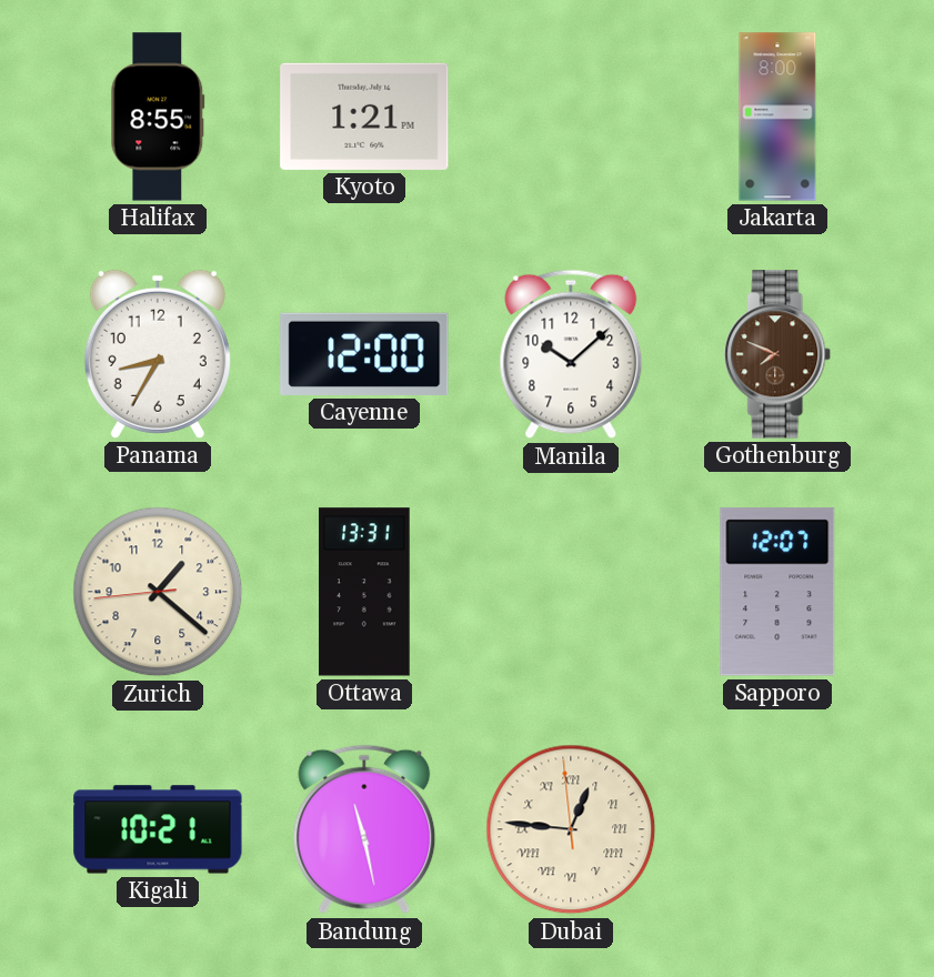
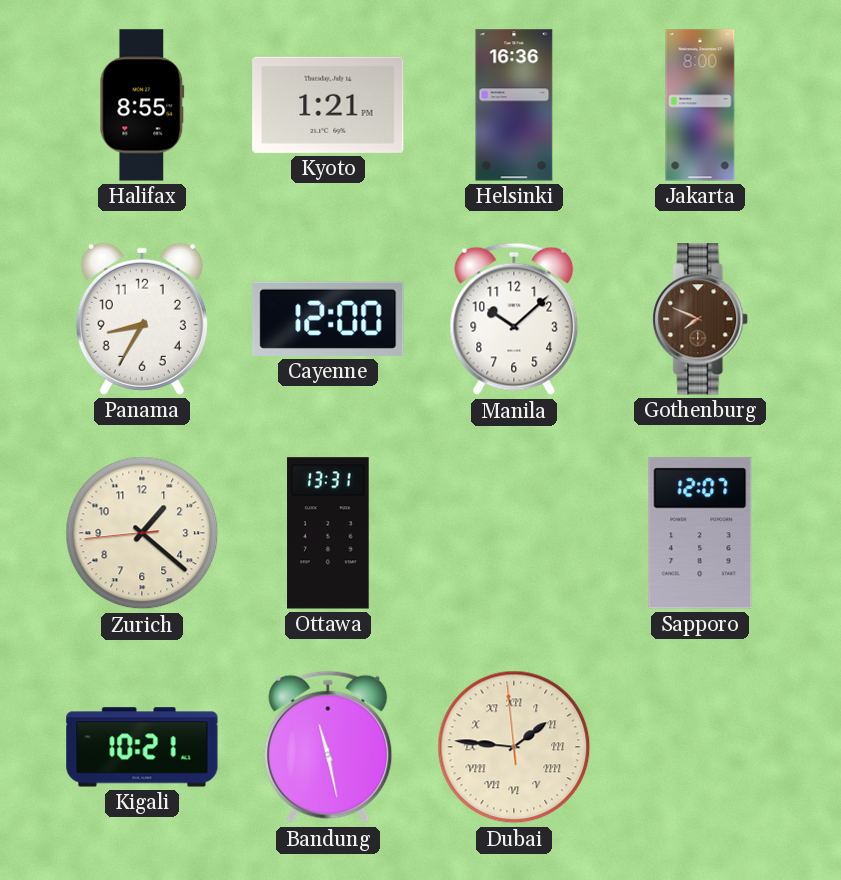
Helsinki: none -> 16:36
Dubai: 12:45 -> 1:45
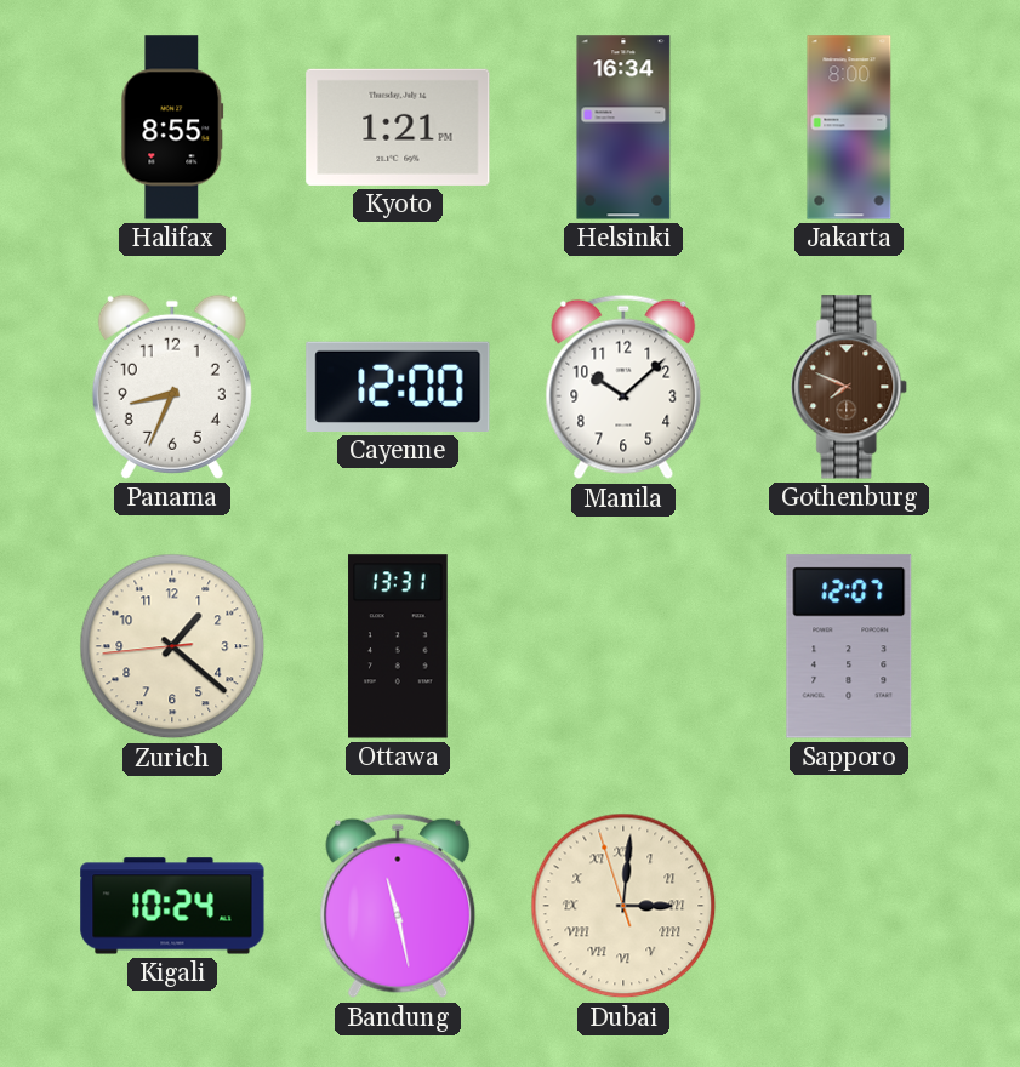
Helsinki: 16:36 -> 16:34
Panama: 8:35 -> 8:34
Kigali: 10:21 -> 10:24
Dubai: 1:45 -> 3:00
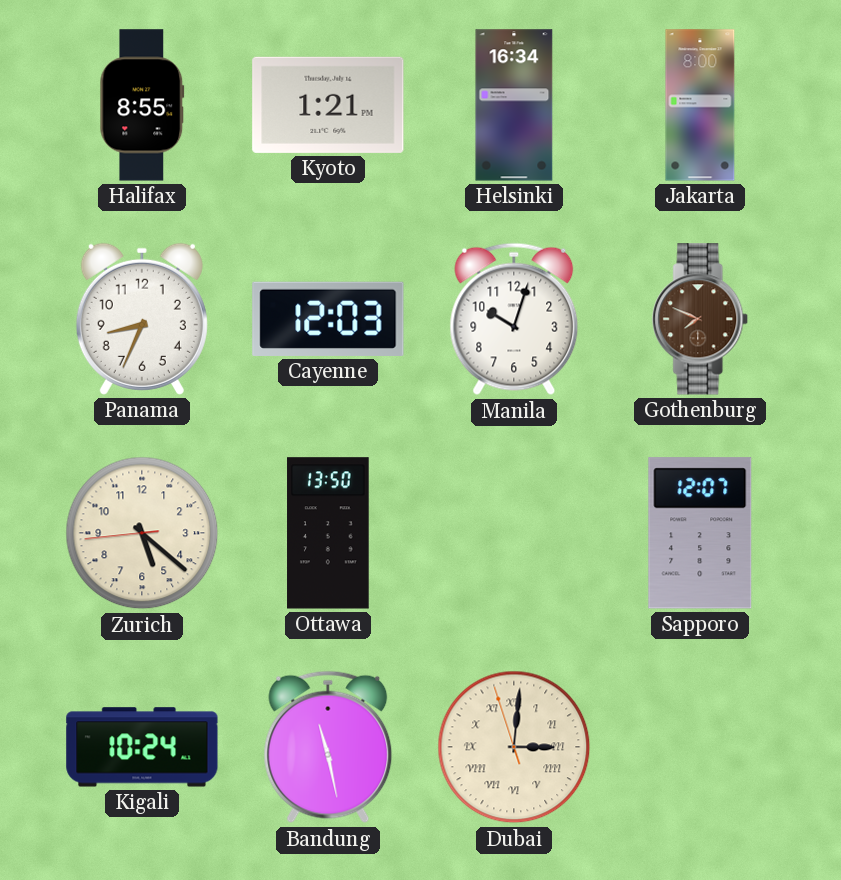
Cayenne: 12:00 -> 12:03
Manila: 10:08 -> 10:03
Zurich: 1:21 -> 5:21
Ottawa: 13:31 -> 13:50
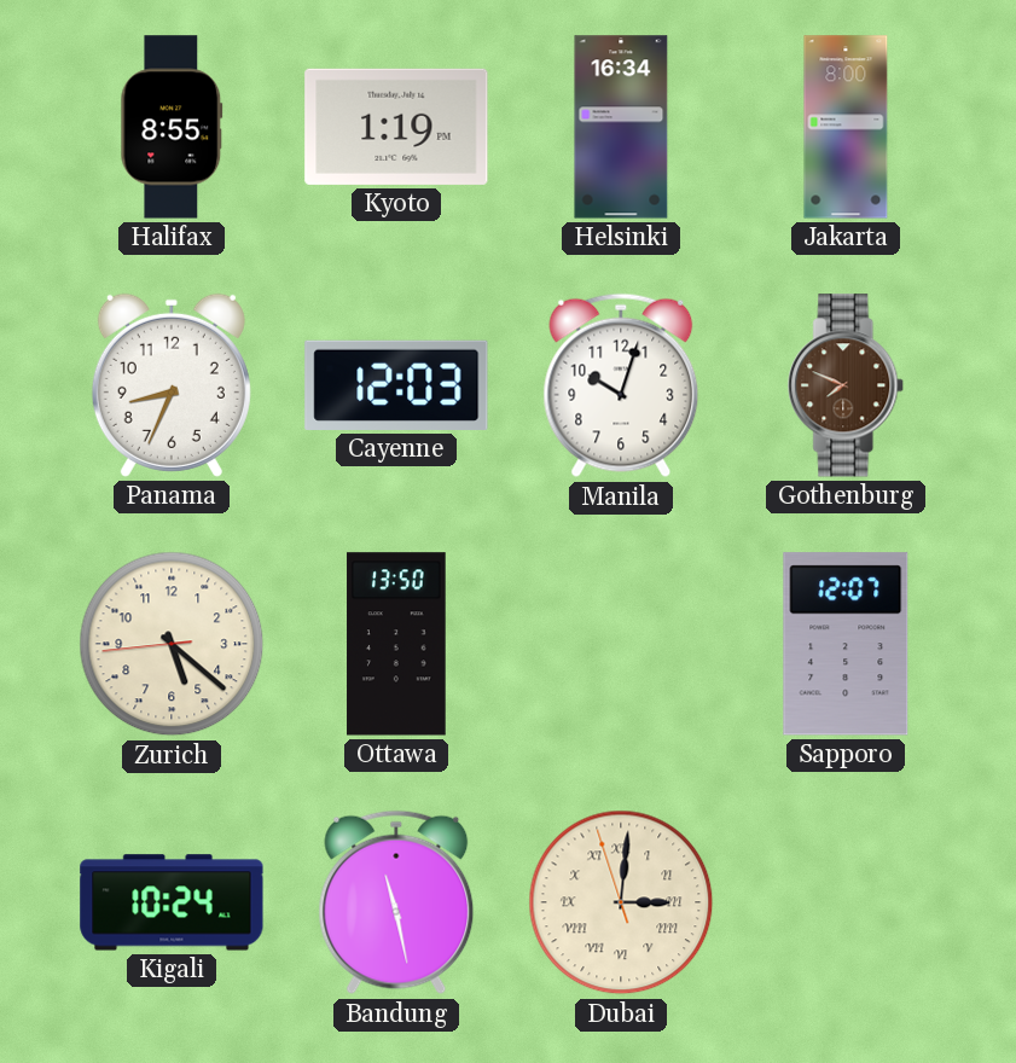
Kyoto: 1:21 -> 1:19
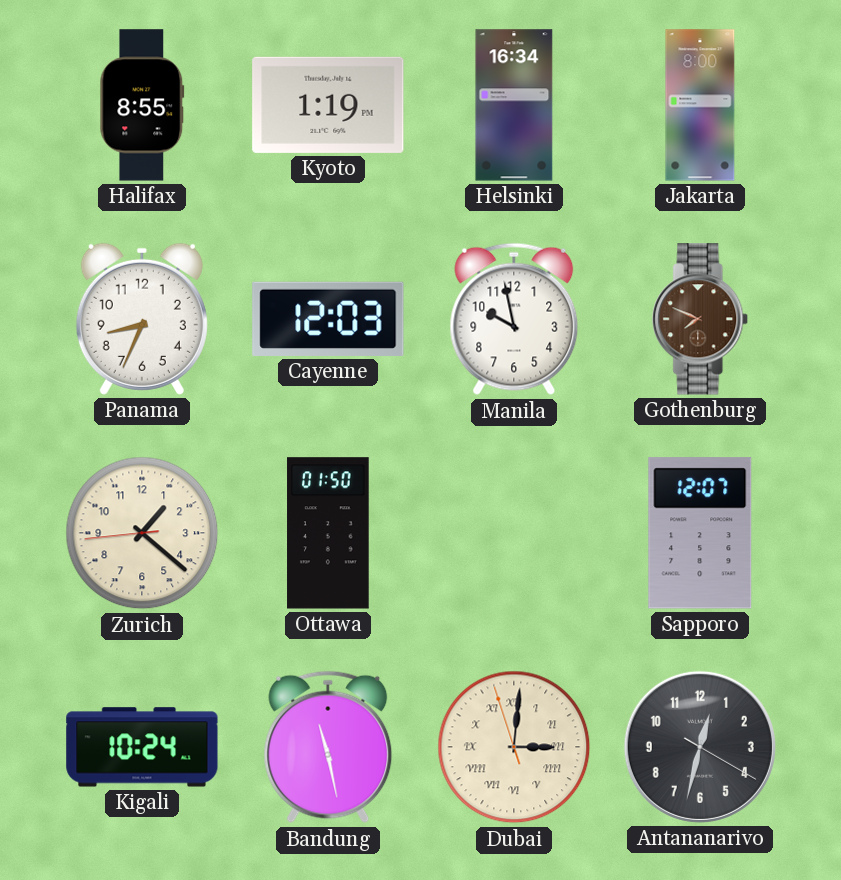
Manila: 10:03 -> 9:58
Zurich: 5:21 -> 1:21
Ottawa: 13:50 -> 01:50
Antananarivo: none -> 12:32
